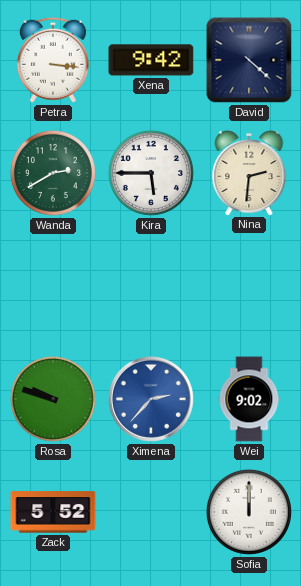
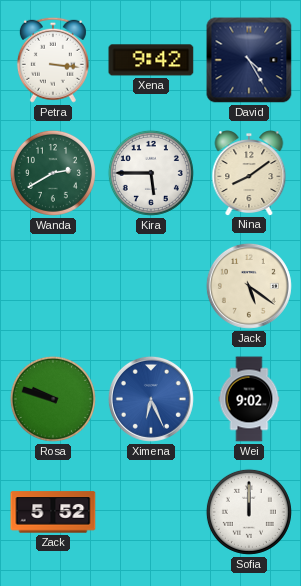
David: 4:22 -> 4:25
Nina: 2:31 -> 8:09
Jack: none -> 5:21
Ximena: 2:37 -> 6:26
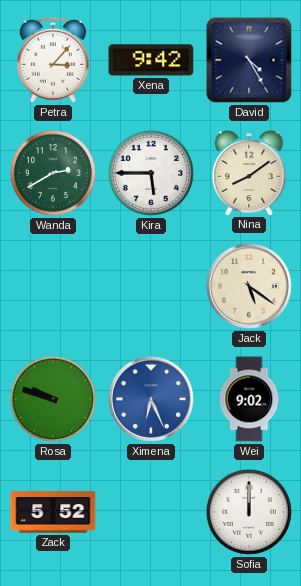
Petra: 3:16 -> 3:07
